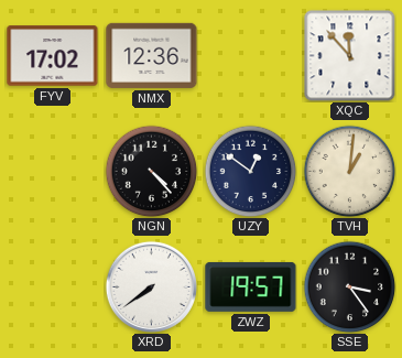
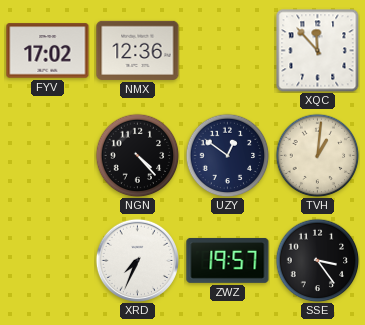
XRD: 7:39 -> 7:34
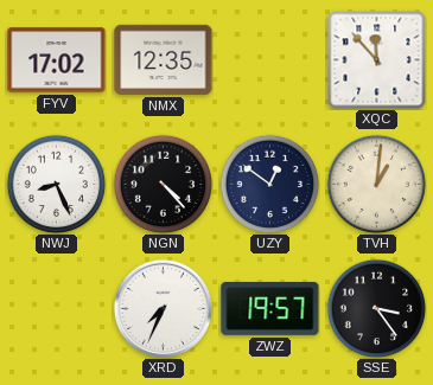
NMX: 12:36 -> 12:35
NWJ: none -> 8:26
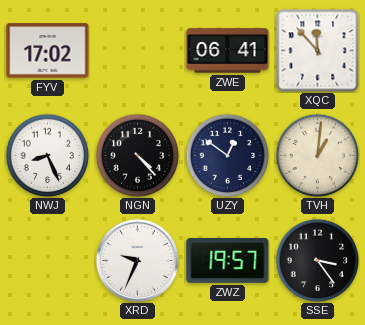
NMX: 12:35 -> none
ZWE: none -> 06:41
XRD: 7:34 -> 9:34
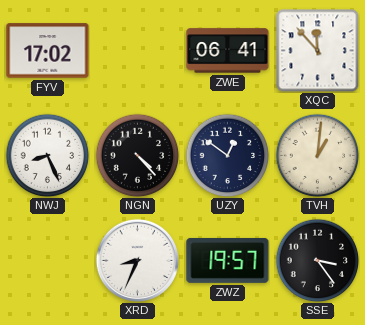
XRD: 9:34 -> 8:34
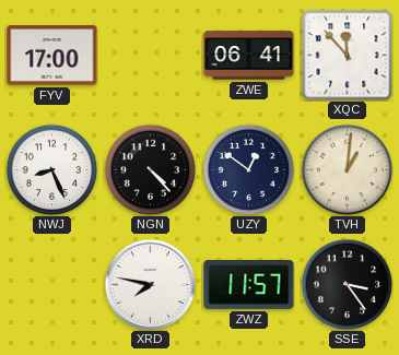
FYV: 17:02 -> 17:00
XRD: 8:34 -> 7:47
ZWZ: 19:57 -> 11:57
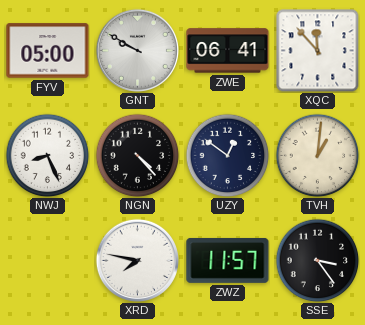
FYV: 17:00 -> 05:00
GNT: none -> 9:50
